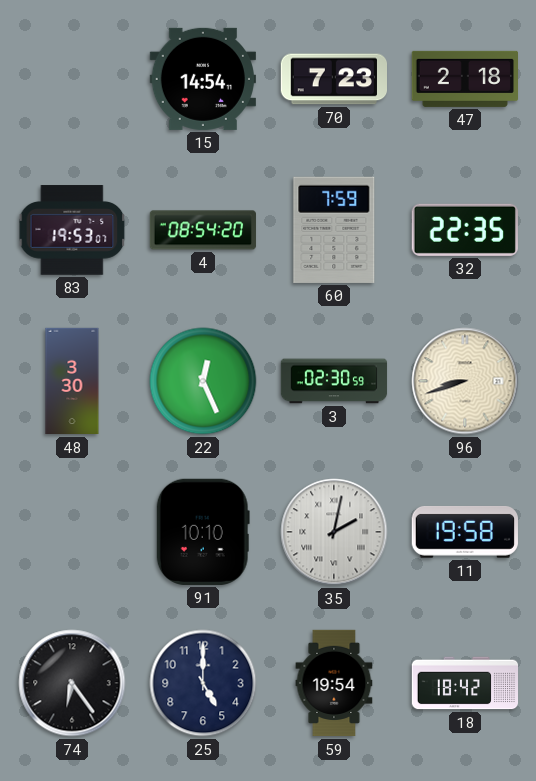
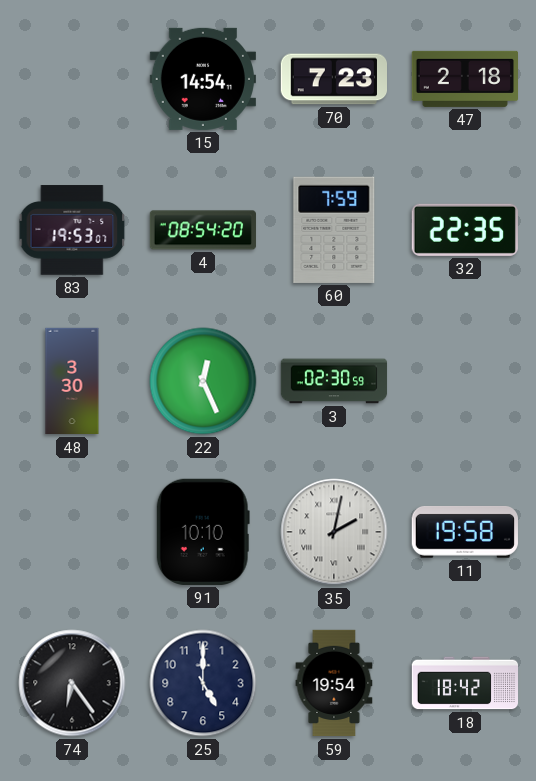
96: 8:42 -> none
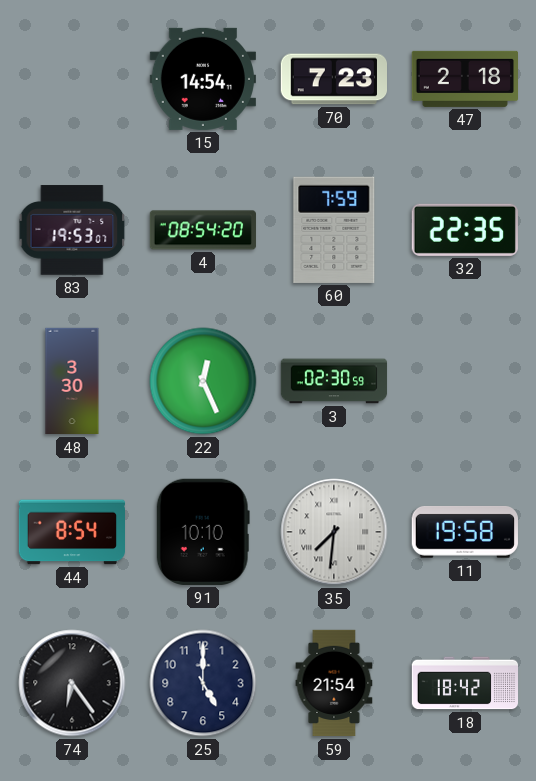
44: none -> 8:54
35: 2:02 -> 7:31
59: 19:54 -> 21:54
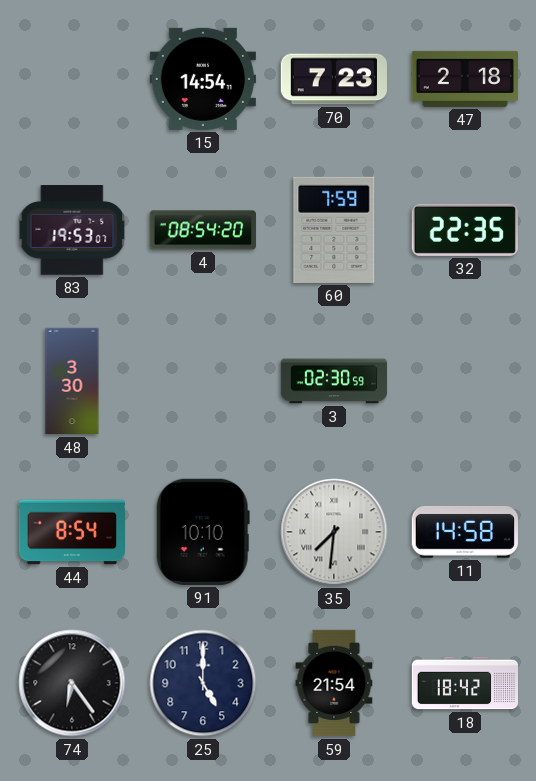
22: 12:26 -> none
11: 19:58 -> 14:58
